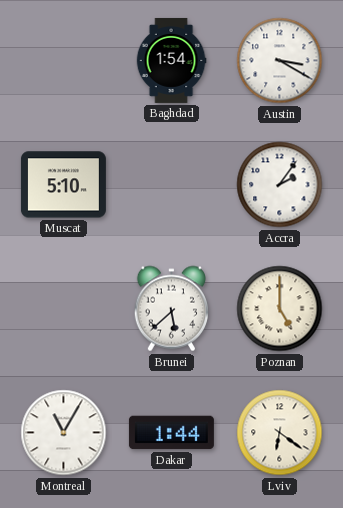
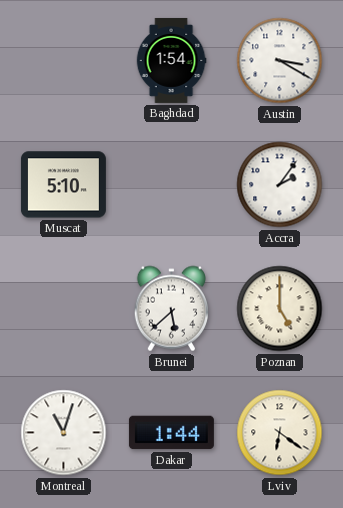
Montreal: 11:05 -> 11:03
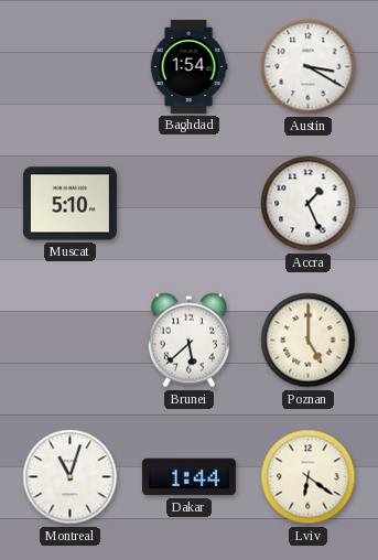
Accra: 2:06 -> 1:26
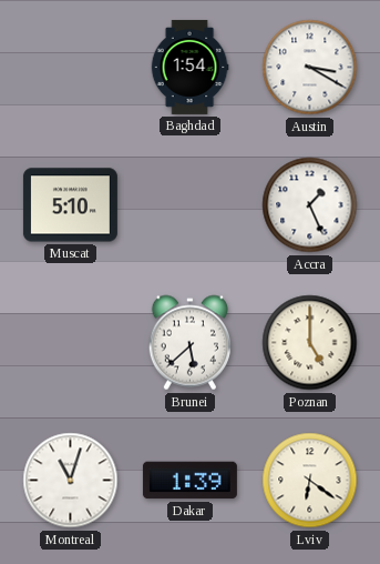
Dakar: 1:44 -> 1:39
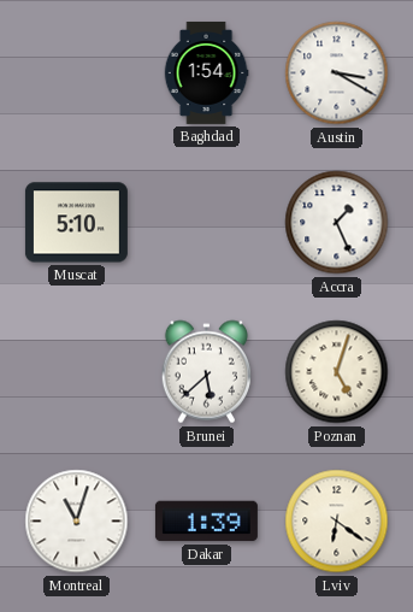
Poznan: 5:00 -> 5:03
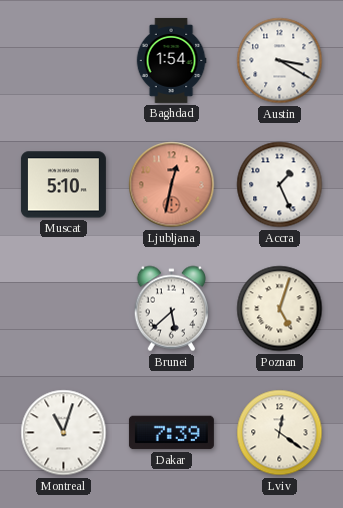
Ljubljana: none -> 12:32
Dakar: 1:39 -> 7:39
Lviv: 6:21 -> 12:21
